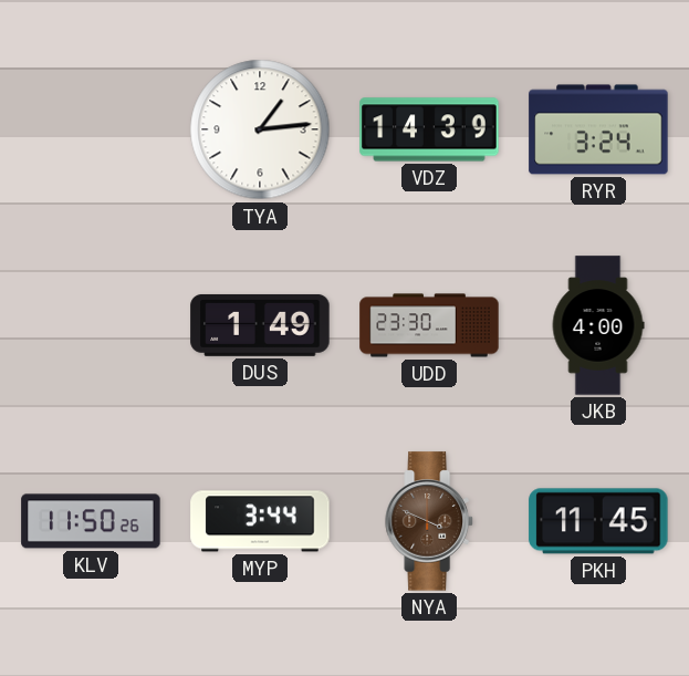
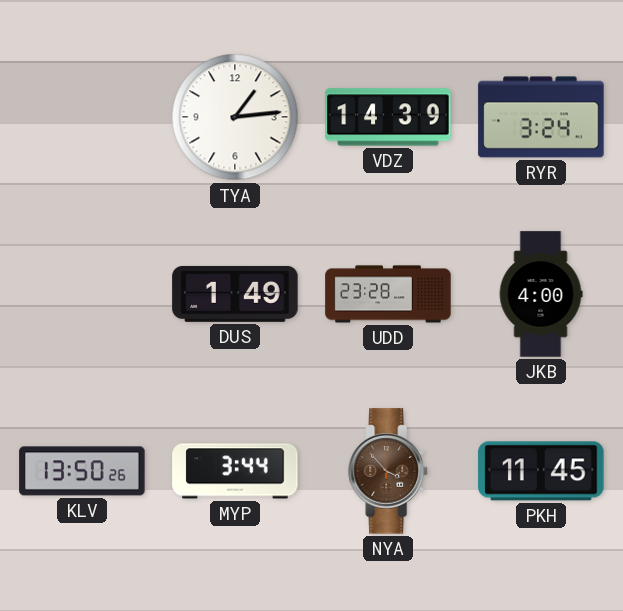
UDD: 23:30 -> 23:28
KLV: 11:50 -> 13:50
NYA: 3:49 -> 3:53
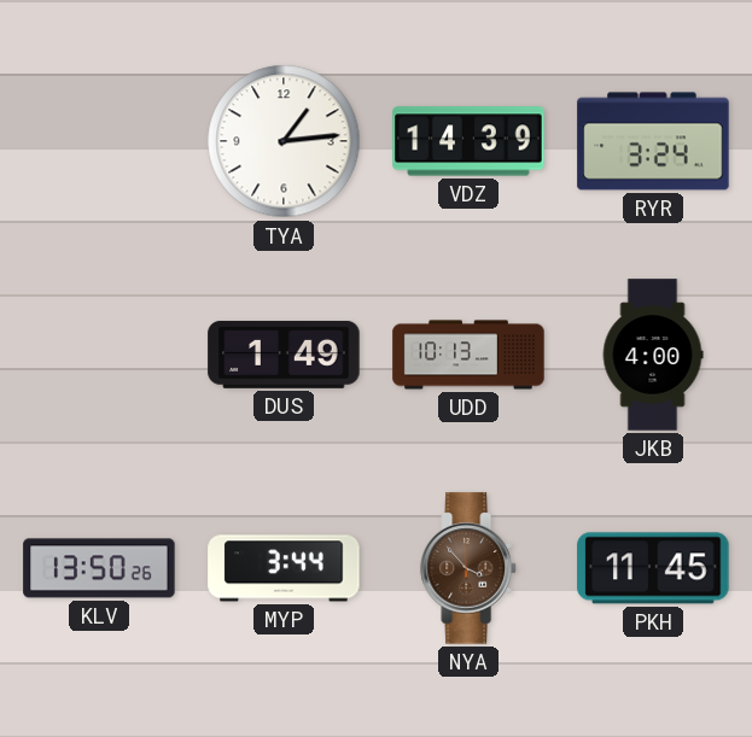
UDD: 23:28 -> 10:13
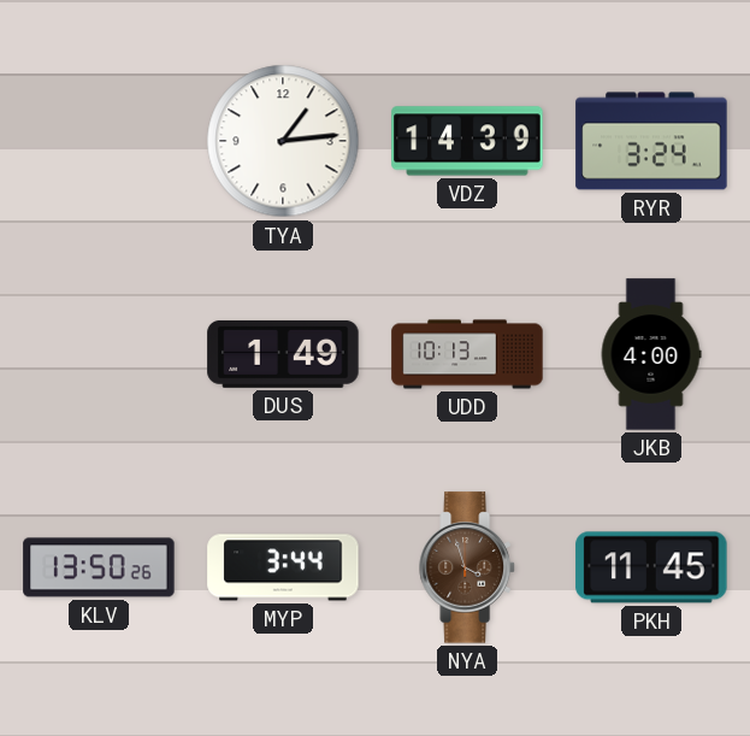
NYA: 3:53 -> 3:57
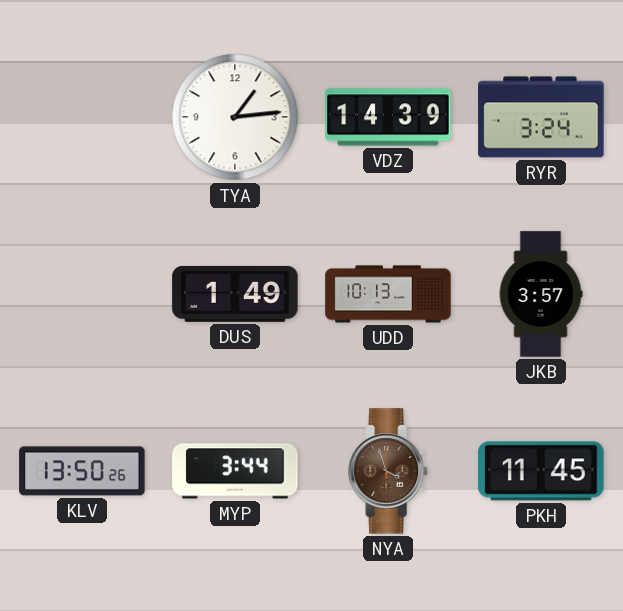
JKB: 4:00 -> 3:57
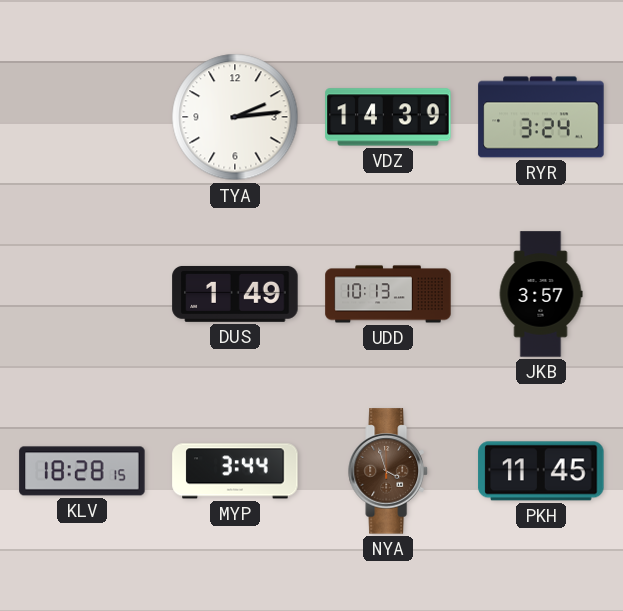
TYA: 1:14 -> 2:14
KLV: 13:50 -> 18:28
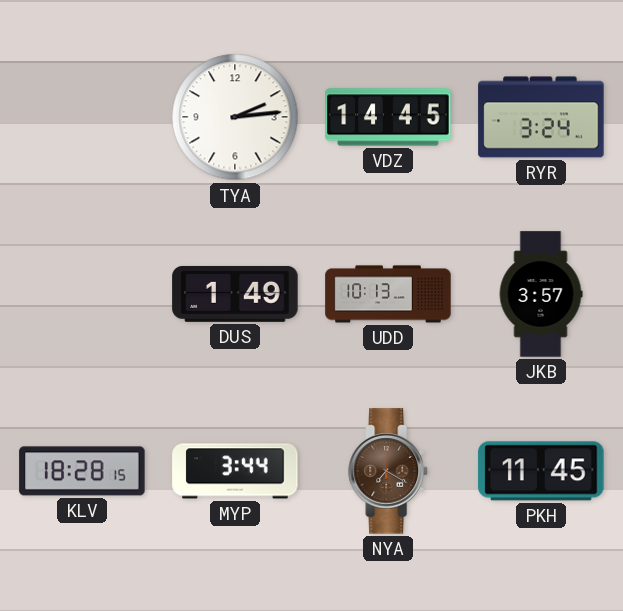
VDZ: 14:39 -> 14:45
NYA: 3:57 -> 7:20
